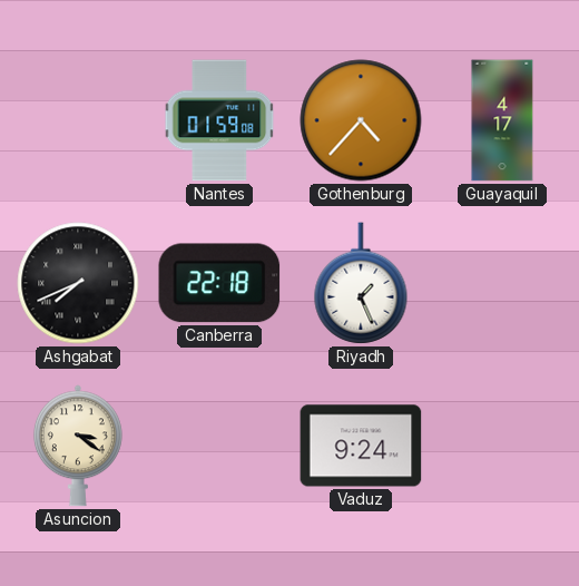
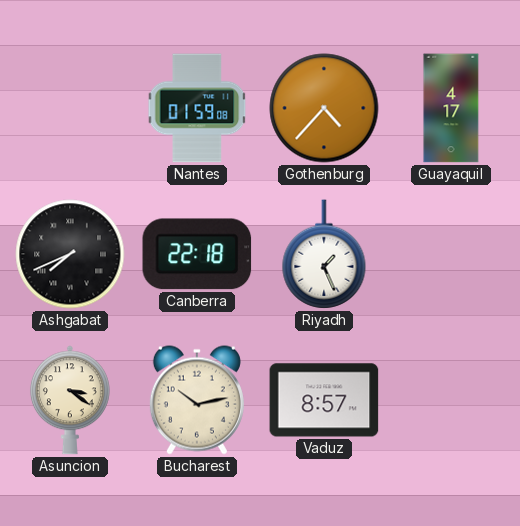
Bucharest: none -> 10:13
Vaduz: 9:24 -> 8:57
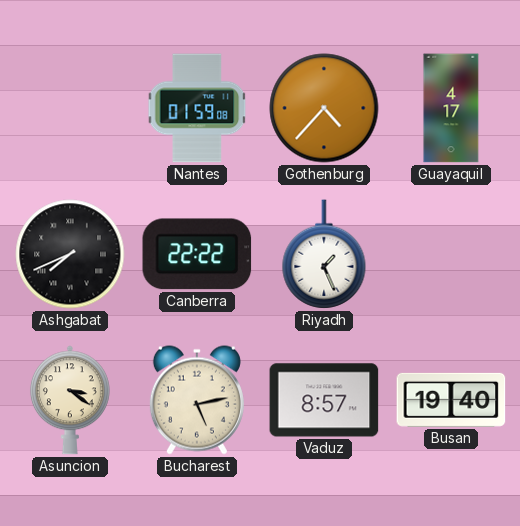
Canberra: 22:18 -> 22:22
Bucharest: 10:13 -> 5:13
Busan: none -> 19:40
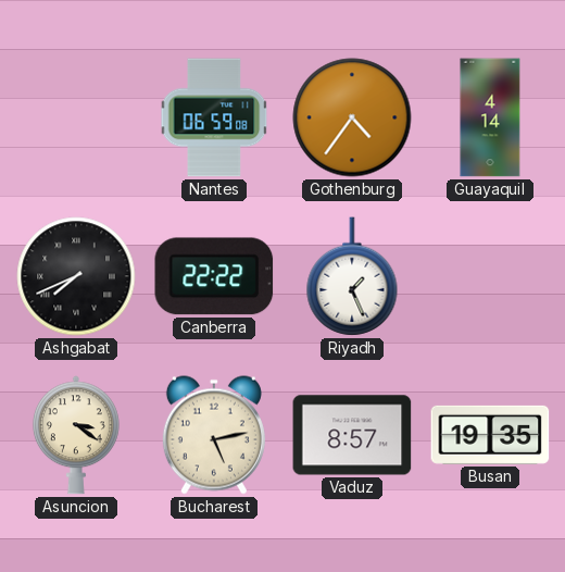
Nantes: 01:59 -> 06:59
Gothenburg: 4:37 -> 4:36
Guayaquil: 4:17 -> 4:14
Busan: 19:40 -> 19:35
